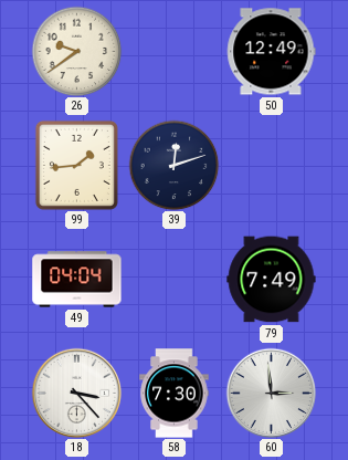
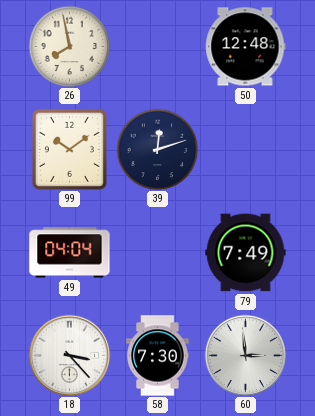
26: 9:39 -> 7:58
50: 12:49 -> 12:48
99: 1:44 -> 10:09
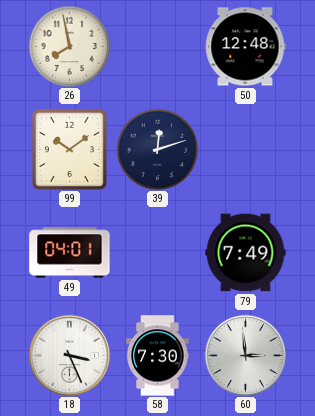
49: 04:04 -> 04:01
18: 3:23 -> 3:26
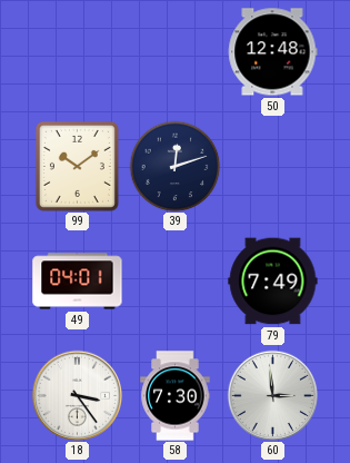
26: 7:58 -> none
18: 3:26 -> 3:24
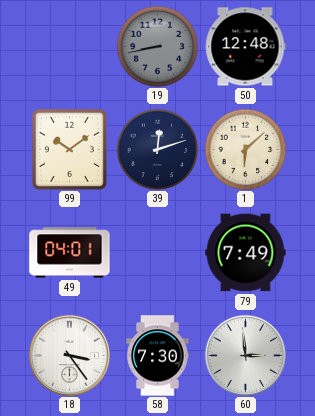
19: none -> 8:43
1: none -> 6:08
